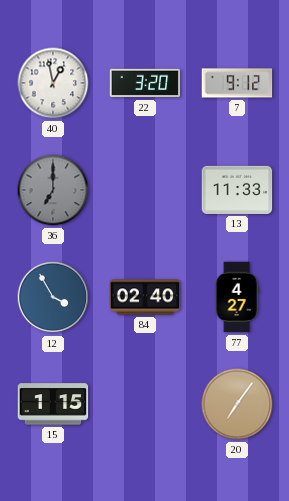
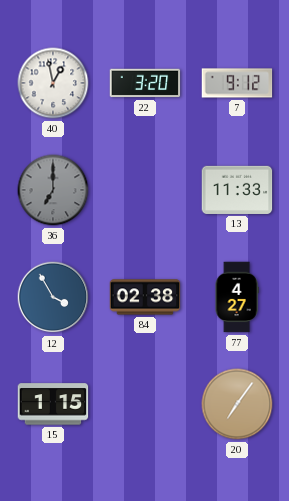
84: 02:40 -> 02:38
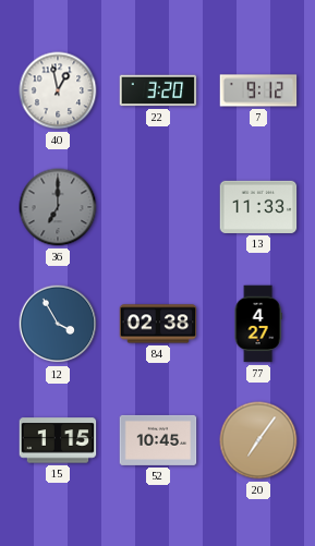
52: none -> 10:45
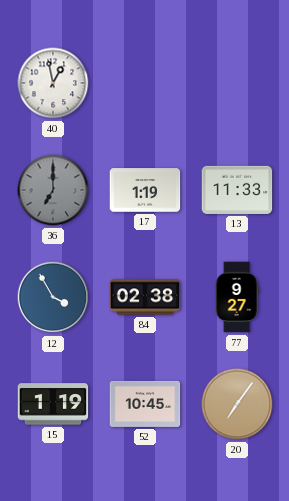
22: 3:20 -> none
7: 9:12 -> none
17: none -> 1:19
77: 4:27 -> 9:27
15: 1:15 -> 1:19
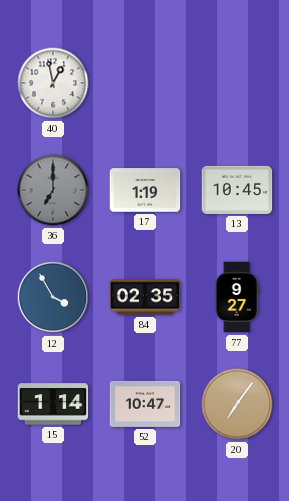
13: 11:33 -> 10:45
84: 02:38 -> 02:35
15: 1:19 -> 1:14
52: 10:45 -> 10:47
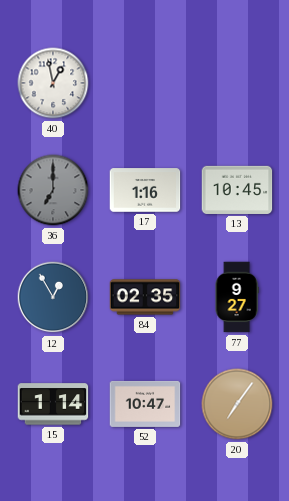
17: 1:19 -> 1:16
12: 3:55 -> 12:55
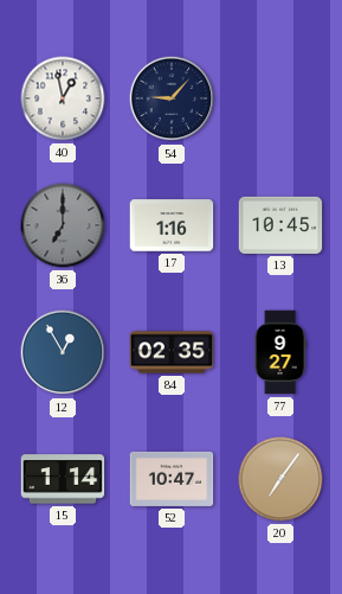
54: none -> 9:07
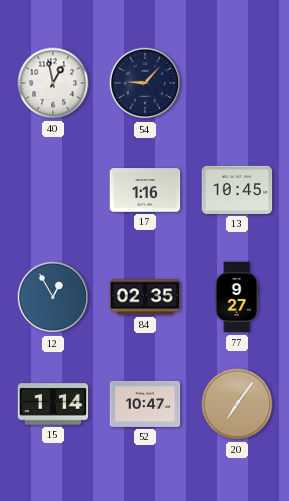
36: 7:00 -> none
